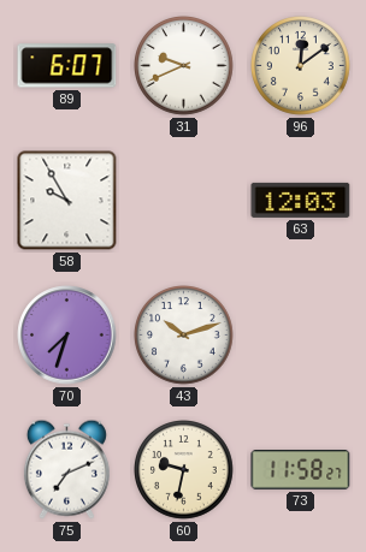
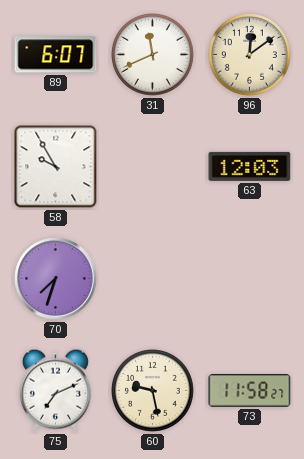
31: 9:41 -> 11:41
43: 10:12 -> none
60: 9:32 -> 9:28
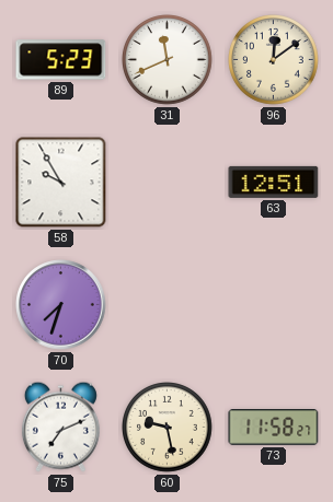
89: 6:07 -> 5:23
63: 12:03 -> 12:51
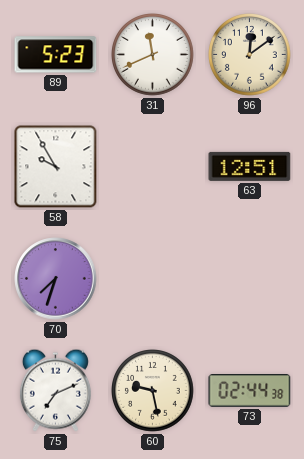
73: 11:58 -> 02:44
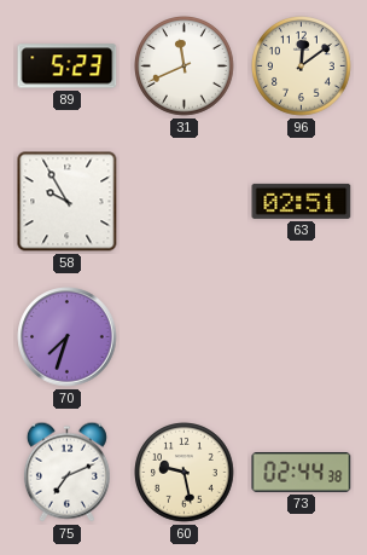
63: 12:51 -> 02:51
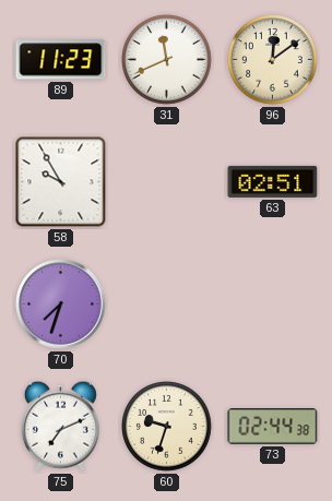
89: 5:23 -> 11:23
60: 9:28 -> 9:33
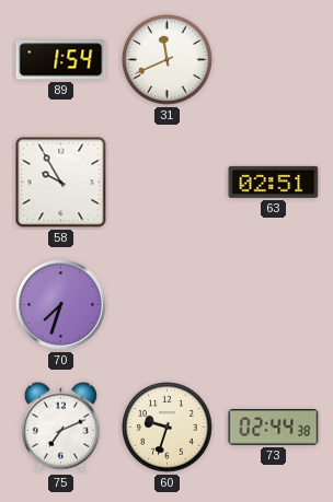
89: 11:23 -> 1:54
96: 12:09 -> none
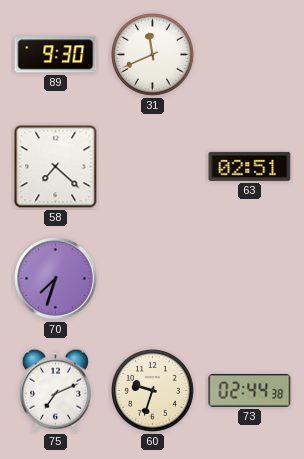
89: 1:54 -> 9:30
58: 9:55 -> 7:22
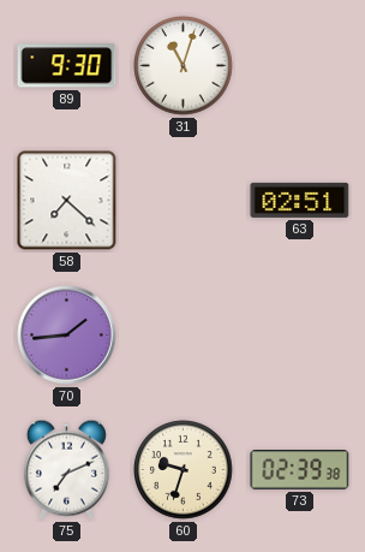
31: 11:41 -> 11:03
70: 7:33 -> 1:44
73: 02:44 -> 02:39
